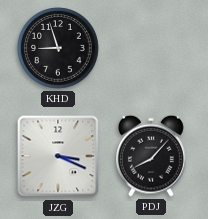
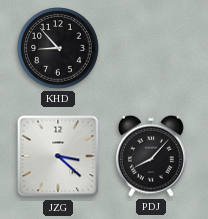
KHD: 8:57 -> 8:53
JZG: 3:19 -> 3:22
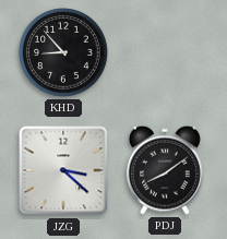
PDJ: 8:07 -> 8:09
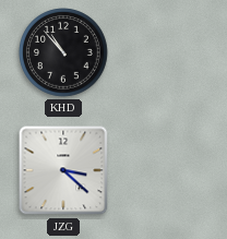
KHD: 8:53 -> 10:53
PDJ: 8:09 -> none
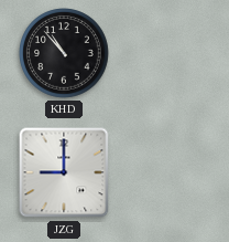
JZG: 3:22 -> 9:00
